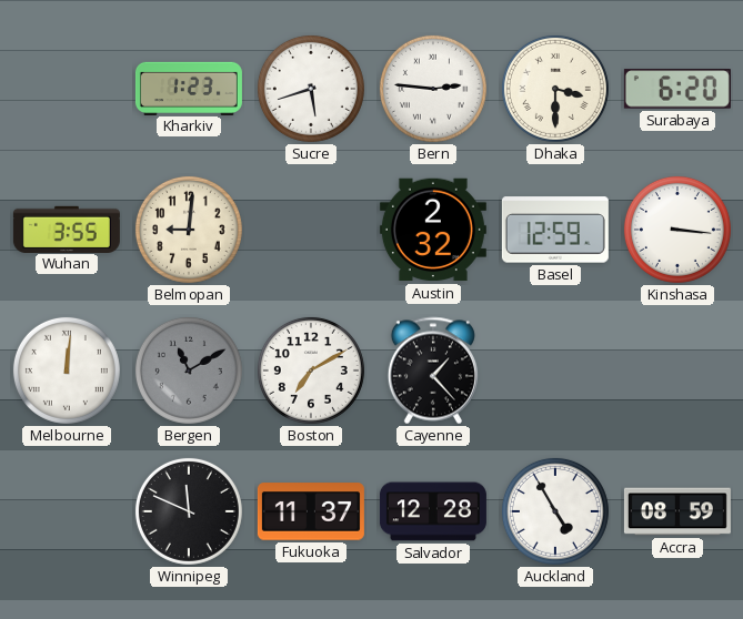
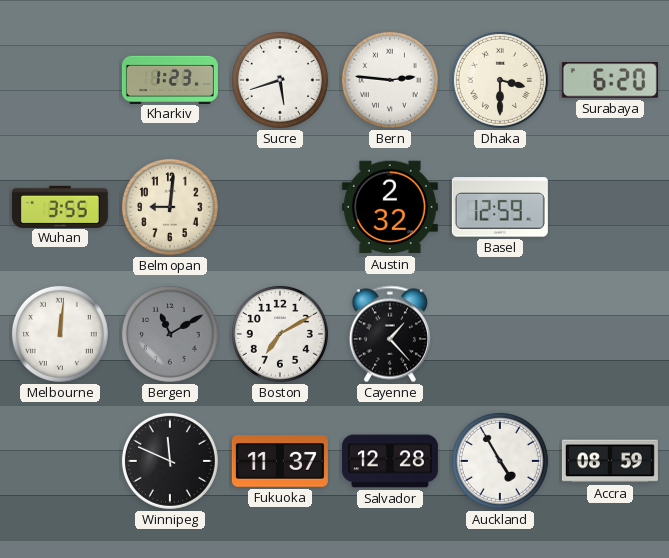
Kinshasa: 3:16 -> none
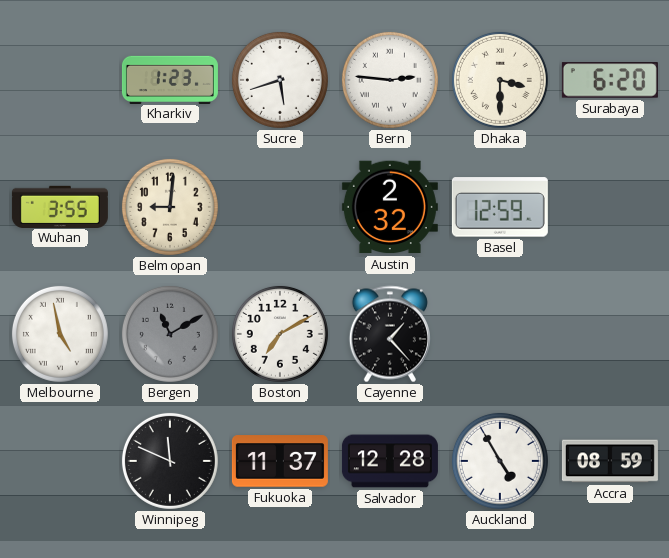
Melbourne: 12:01 -> 4:58
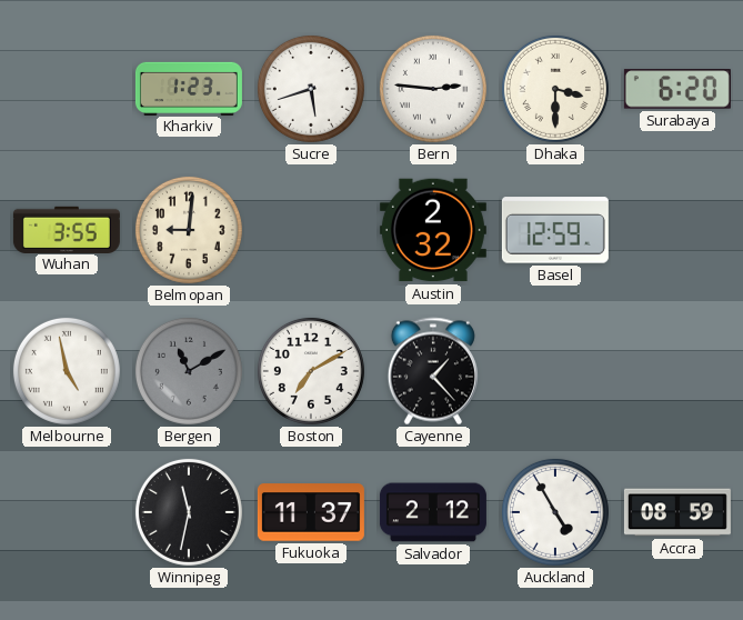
Winnipeg: 11:49 -> 11:32
Salvador: 12:28 -> 2:12
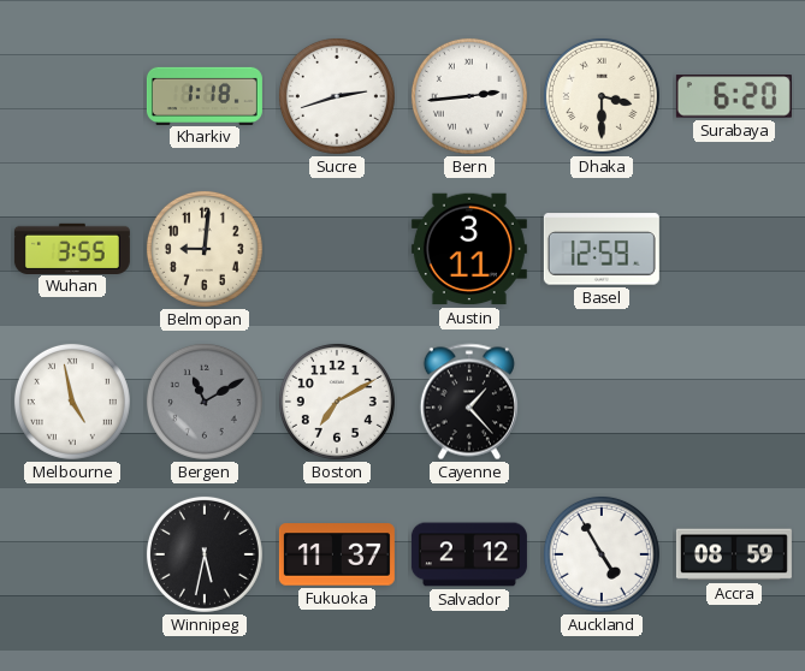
Kharkiv: 1:23 -> 1:18
Sucre: 5:42 -> 2:42
Bern: 2:46 -> 2:44
Austin: 2:32 -> 3:11
Winnipeg: 11:32 -> 5:32
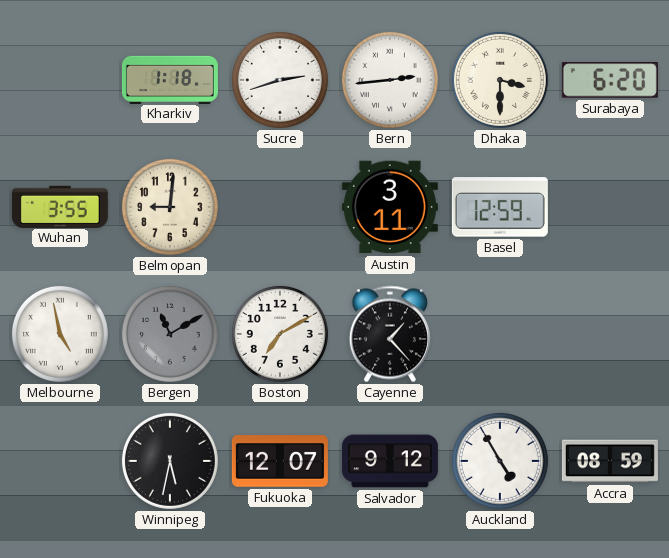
Fukuoka: 11:37 -> 12:07
Salvador: 2:12 -> 9:12
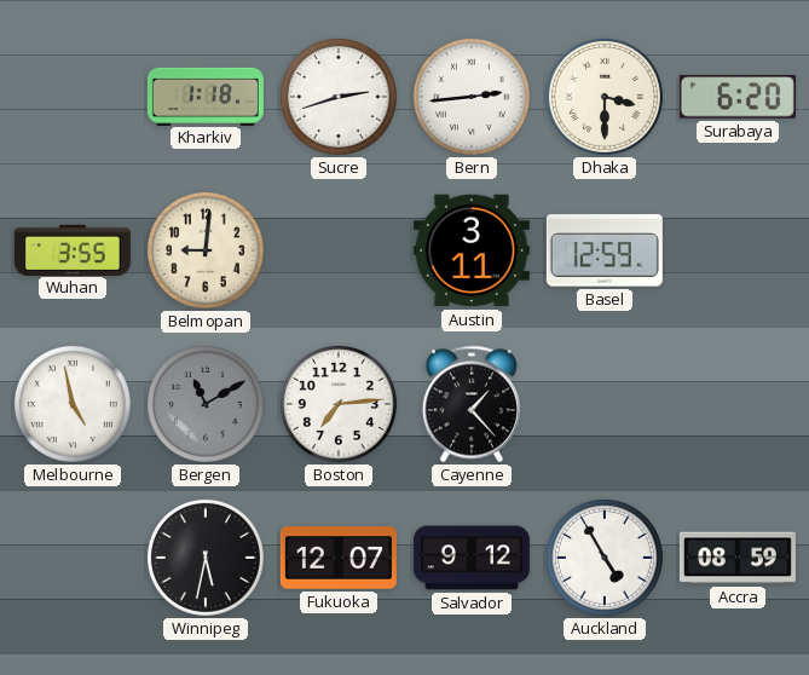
Boston: 7:10 -> 7:14
